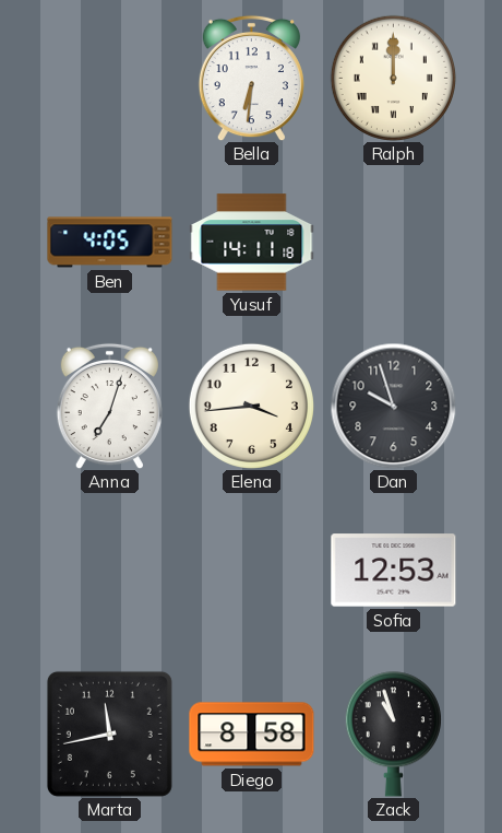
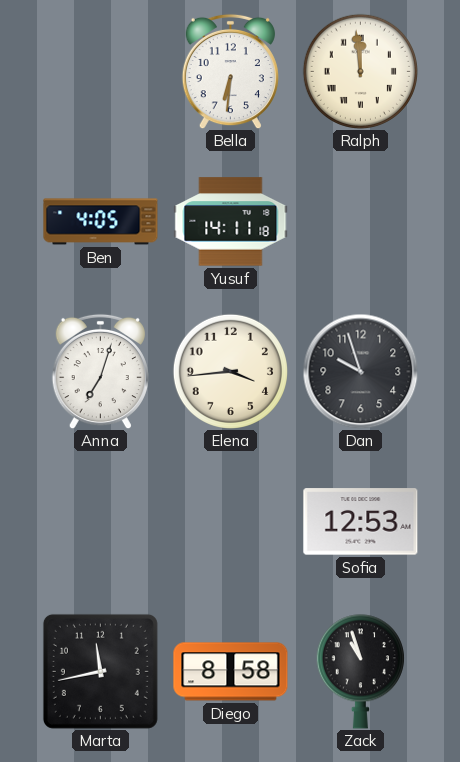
Ralph: 12:00 -> 11:59
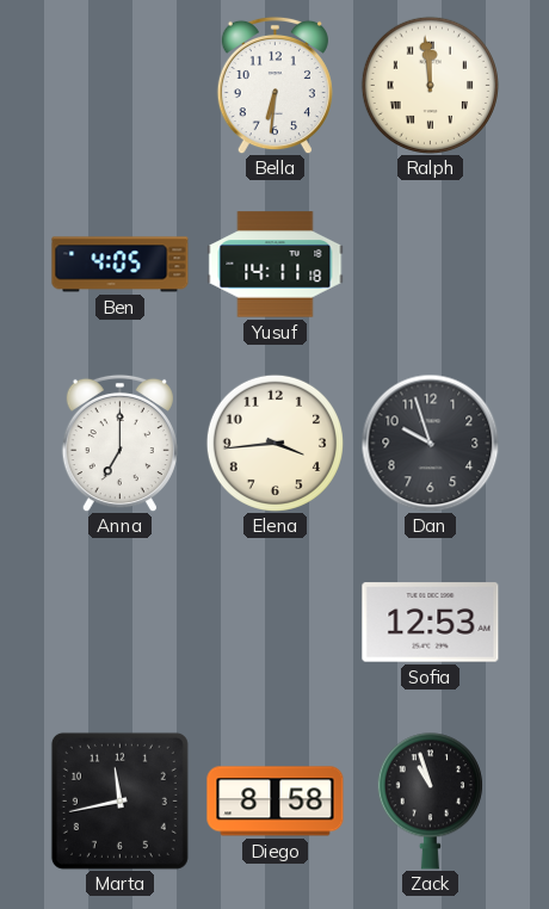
Anna: 7:03 -> 7:00
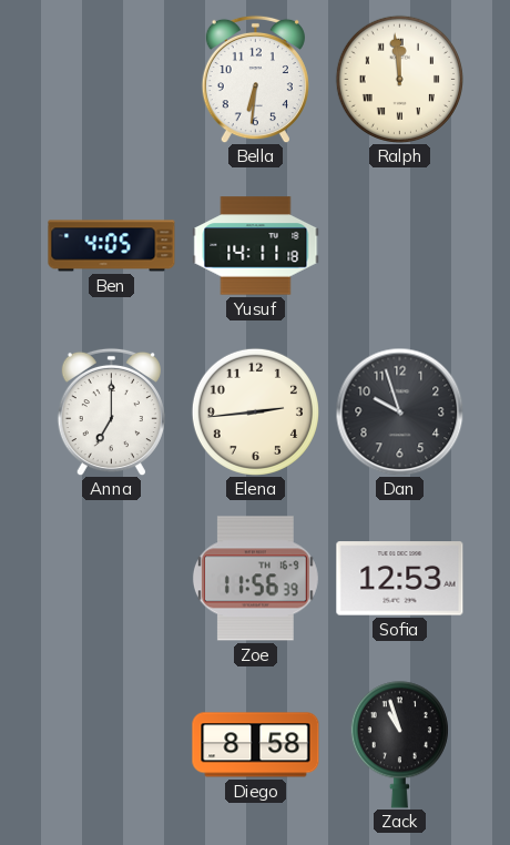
Elena: 3:44 -> 2:44
Zoe: none -> 11:56
Marta: 11:43 -> none
